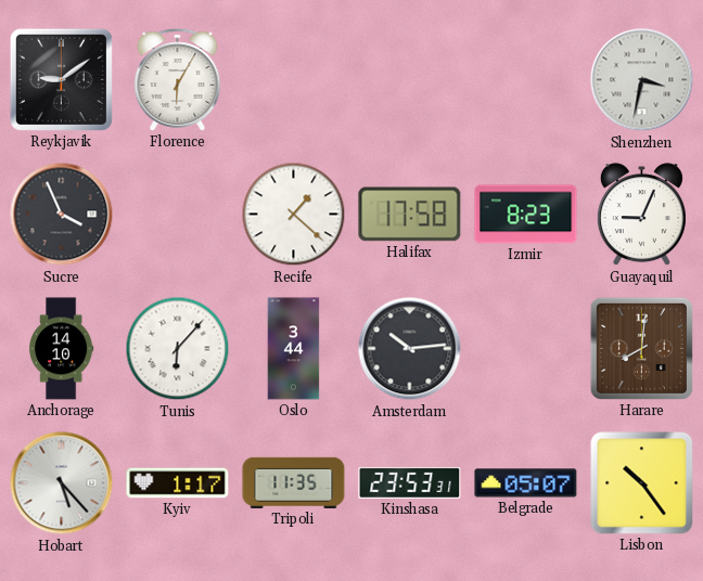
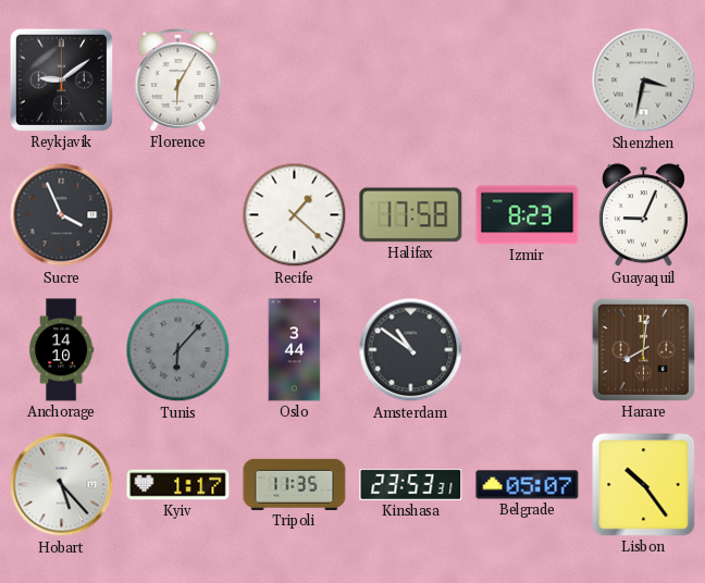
Tunis dial: white -> grey
Amsterdam: 10:14 -> 10:51
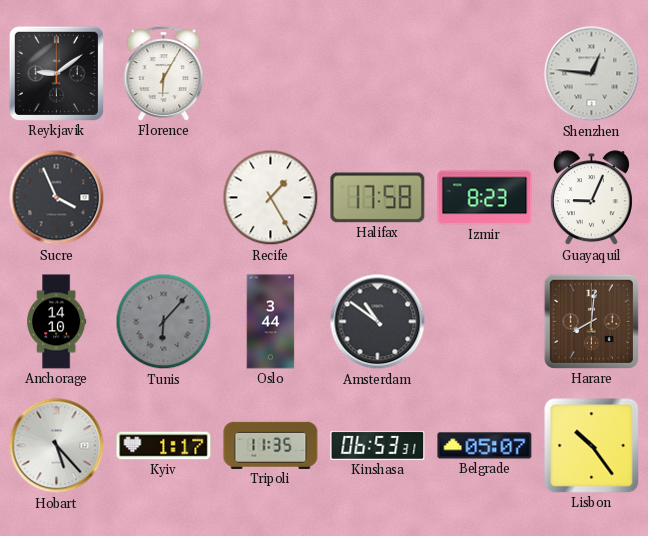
Shenzhen: 3:32 -> 12:46
Recife: 1:22 -> 1:25
Kinshasa: 23:53 -> 06:53
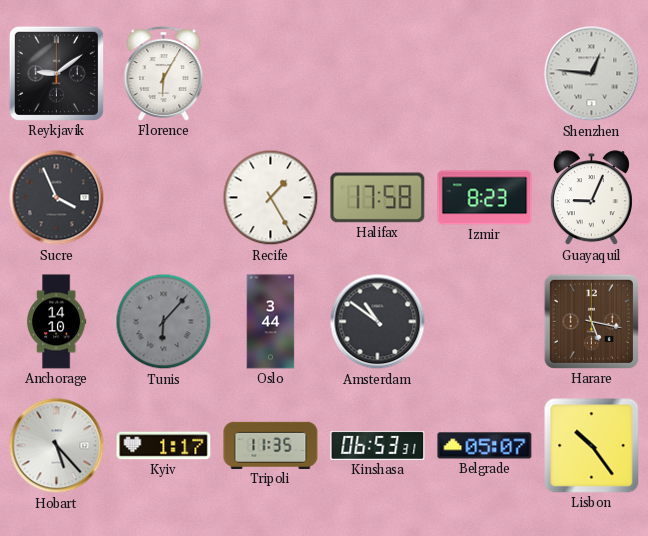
Harare: 8:01 -> 5:17
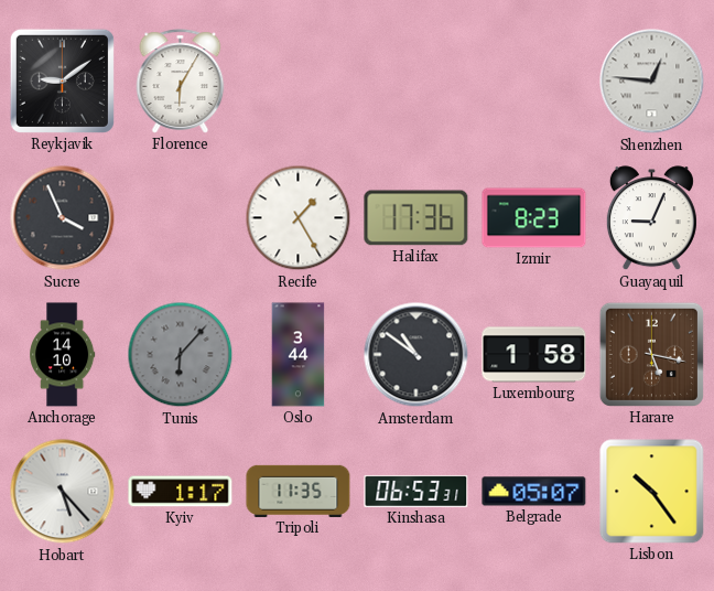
Halifax: 17:58 -> 17:36
Luxembourg: none -> 1:58
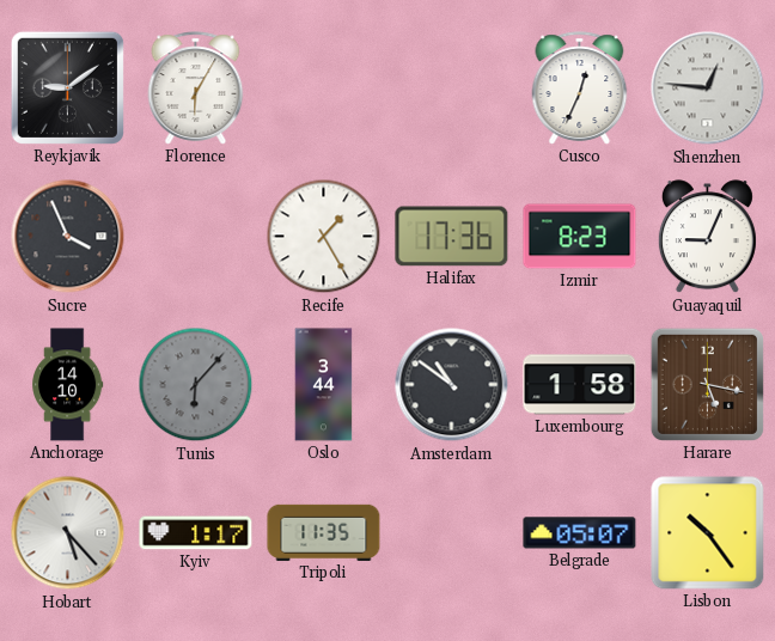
Cusco: none -> 12:34
Kinshasa: 06:53 -> none
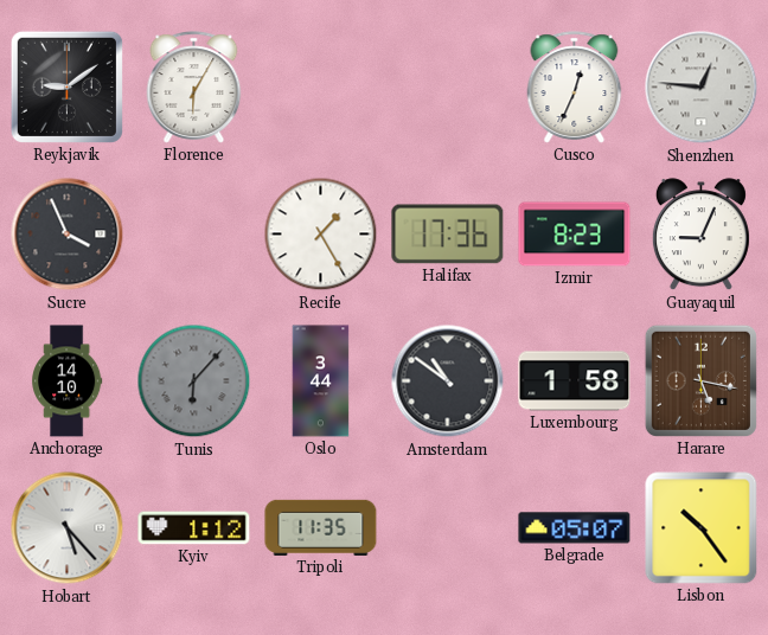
Kyiv: 1:17 -> 1:12
